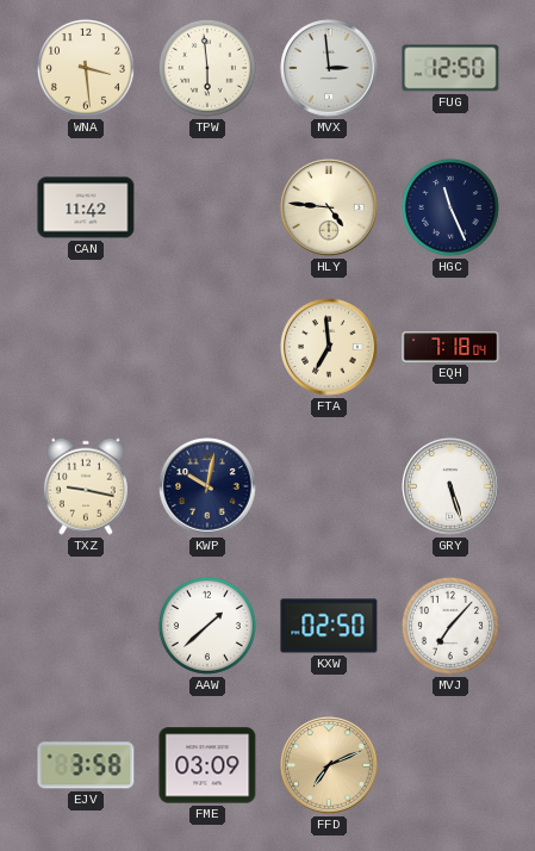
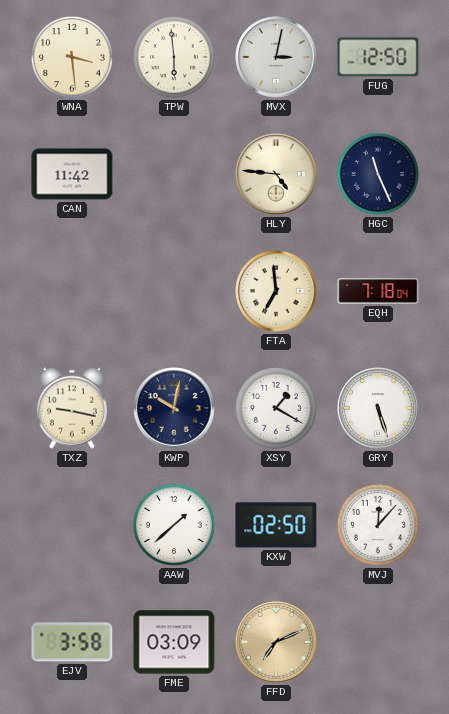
MVX: 2:59 -> 3:02
XSY: none -> 1:20
MVJ: 7:07 -> 12:07
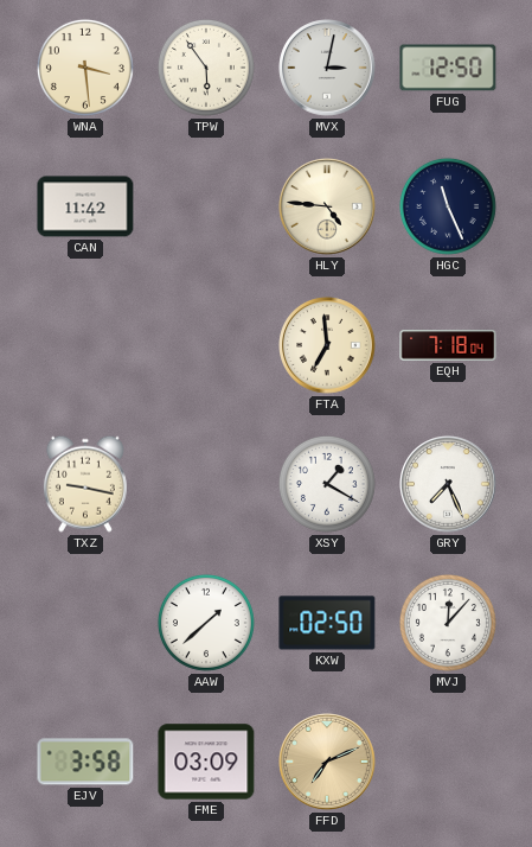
TPW: 5:59 -> 5:54
KWP: 10:02 -> none
GRY: 5:27 -> 7:26
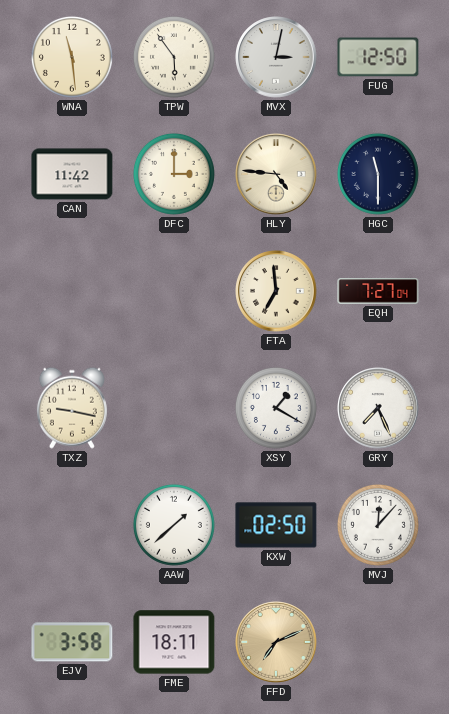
WNA: 3:29 -> 11:29
DFC: none -> 3:00
HGC: 11:26 -> 11:30
EQH: 7:18 -> 7:27
FME: 03:09 -> 18:11
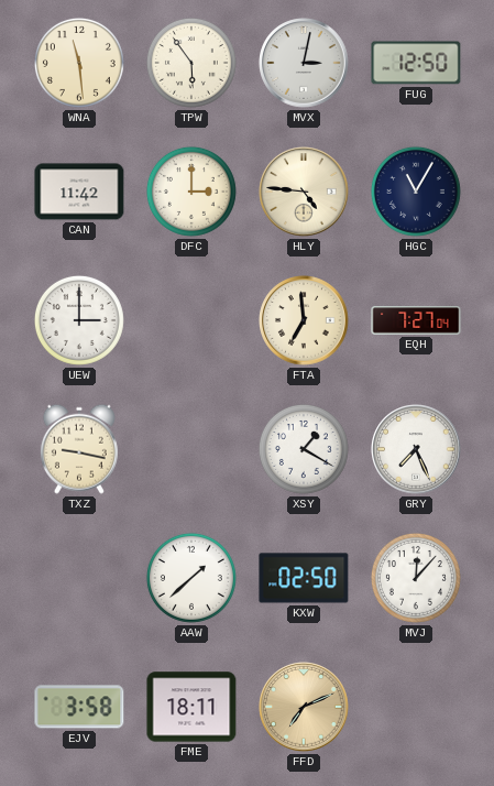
HGC: 11:30 -> 11:05
UEW: none -> 3:00
